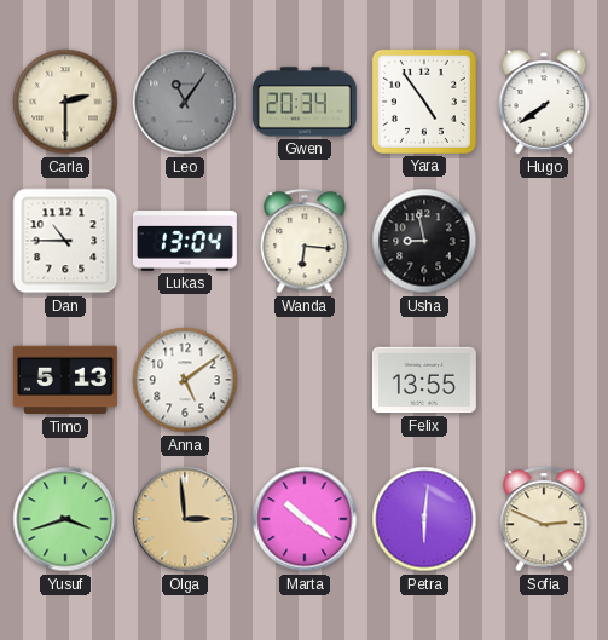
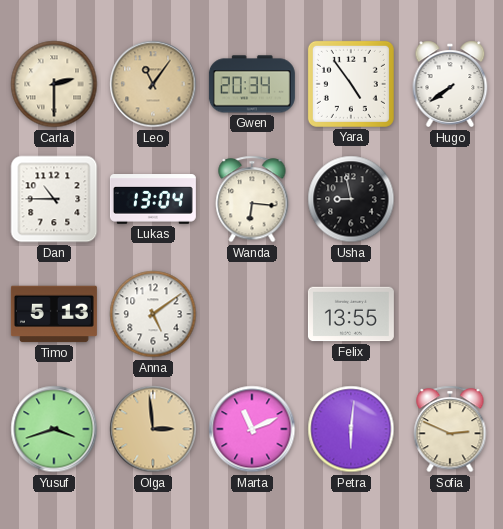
Leo dial: grey -> champagne
Marta: 10:21 -> 11:11
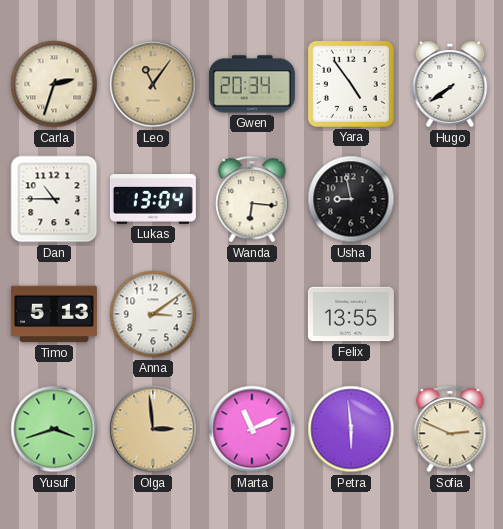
Carla: 2:30 -> 2:33
Anna: 5:09 -> 3:09
Petra: 6:01 -> 5:59
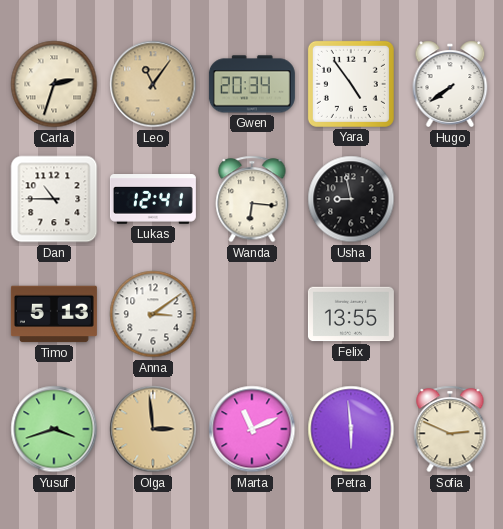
Lukas: 13:04 -> 12:41
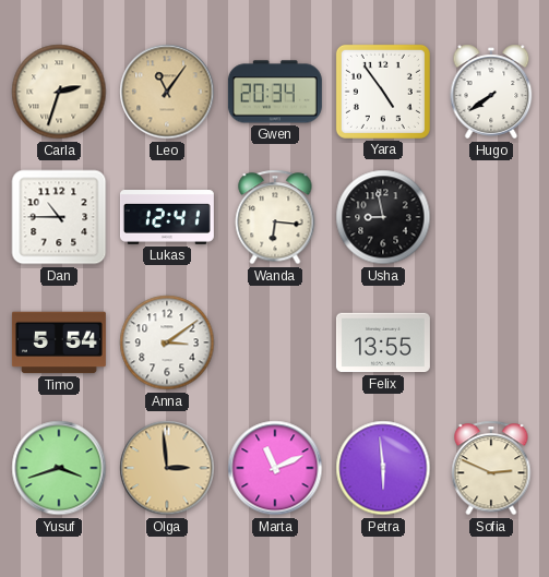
Timo: 5:13 -> 5:54
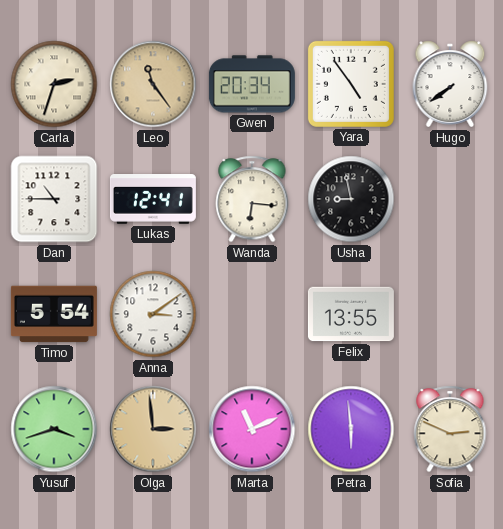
Leo: 11:06 -> 11:24
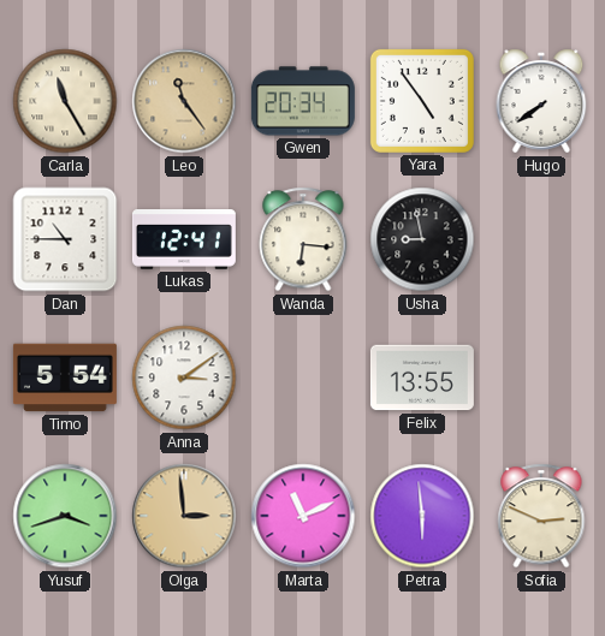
Carla: 2:33 -> 11:25
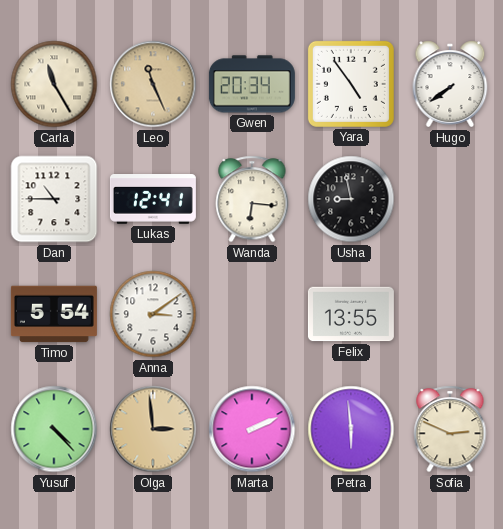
Leo: 11:24 -> 11:26
Yusuf: 3:42 -> 4:23
Marta: 11:11 -> 2:11
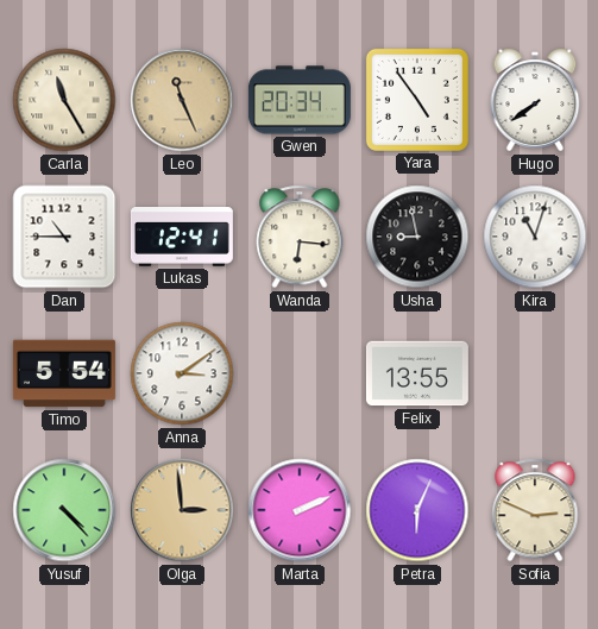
Kira: none -> 11:03
Petra: 5:59 -> 6:04
